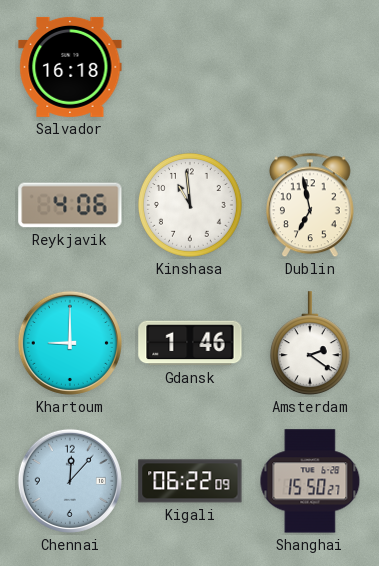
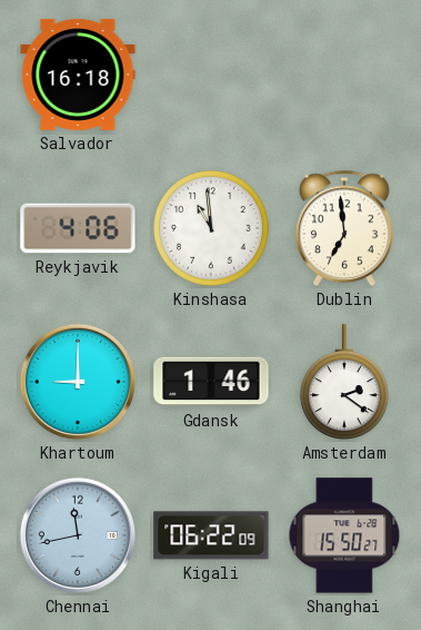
Dublin: 6:58 -> 6:59
Chennai: 12:07 -> 11:43
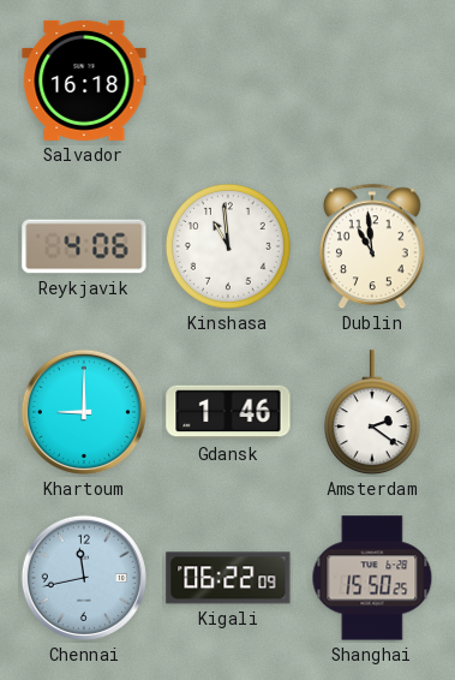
Dublin: 6:59 -> 10:59
Shanghai: 15:50:27 -> 15:50:25
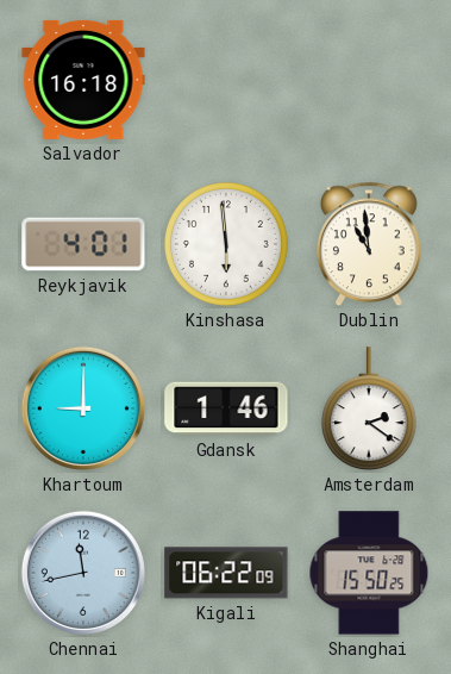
Reykjavik: 4:06 -> 4:01
Kinshasa: 10:59 -> 5:59
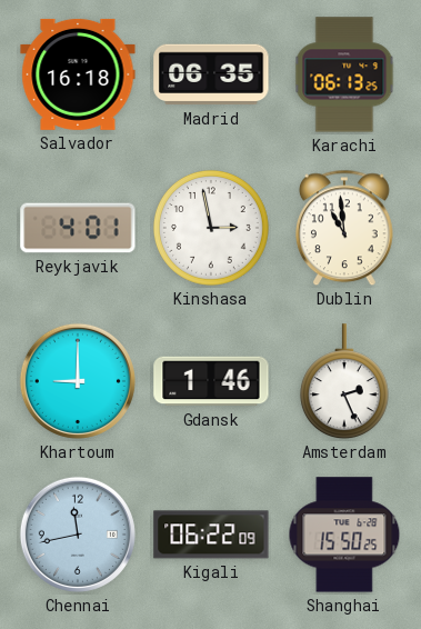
Madrid: none -> 06:35
Karachi: none -> 06:13
Kinshasa: 5:59 -> 2:58
Amsterdam: 2:21 -> 2:26
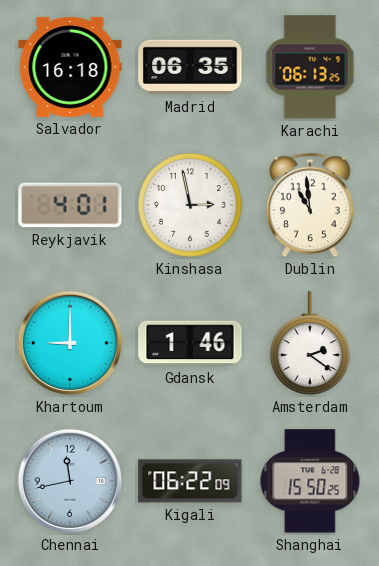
Amsterdam: 2:26 -> 2:21
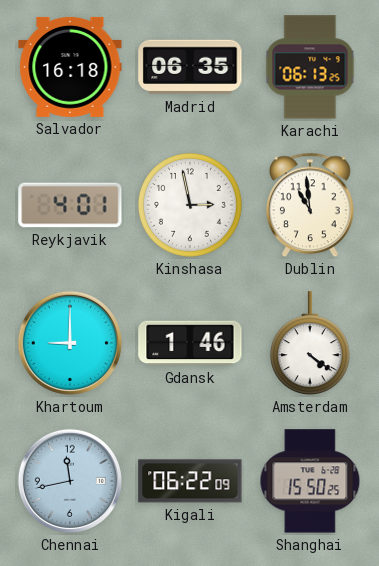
Amsterdam: 2:21 -> 4:21
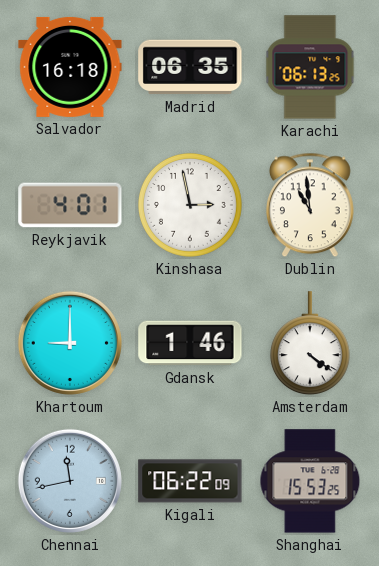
Shanghai: 15:50 -> 15:53
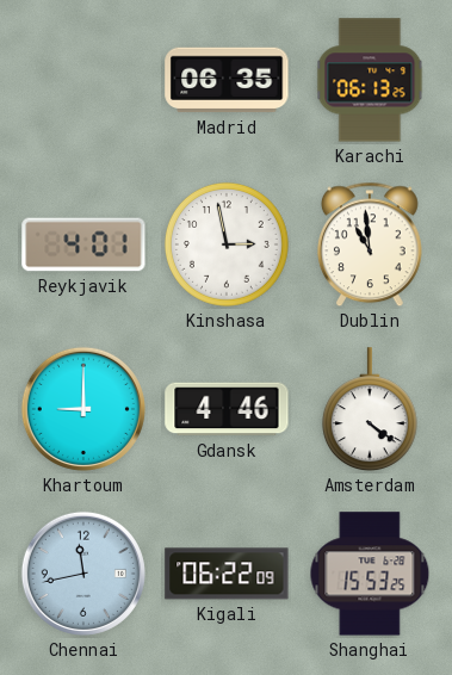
Salvador: 16:18 -> none
Gdansk: 1:46 -> 4:46
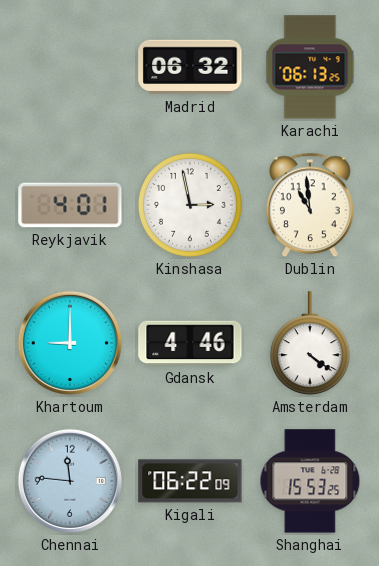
Madrid: 06:35 -> 06:32
Chennai: 11:43 -> 11:46
